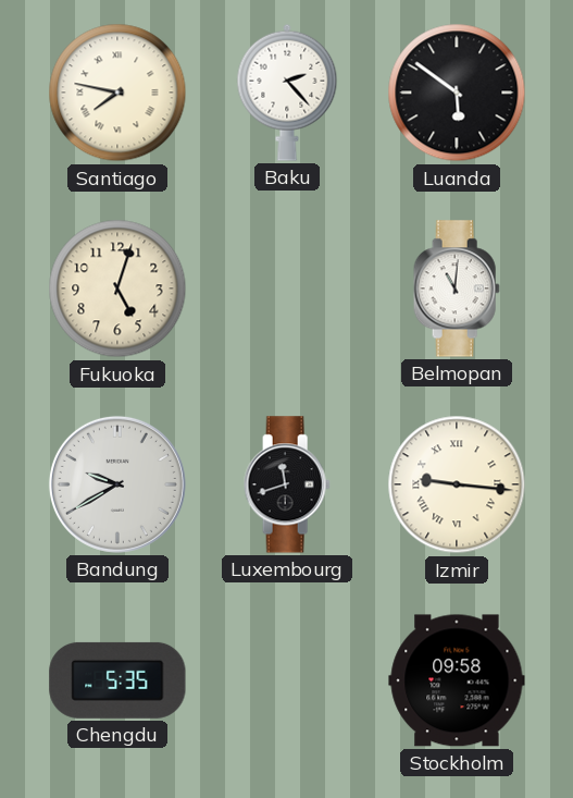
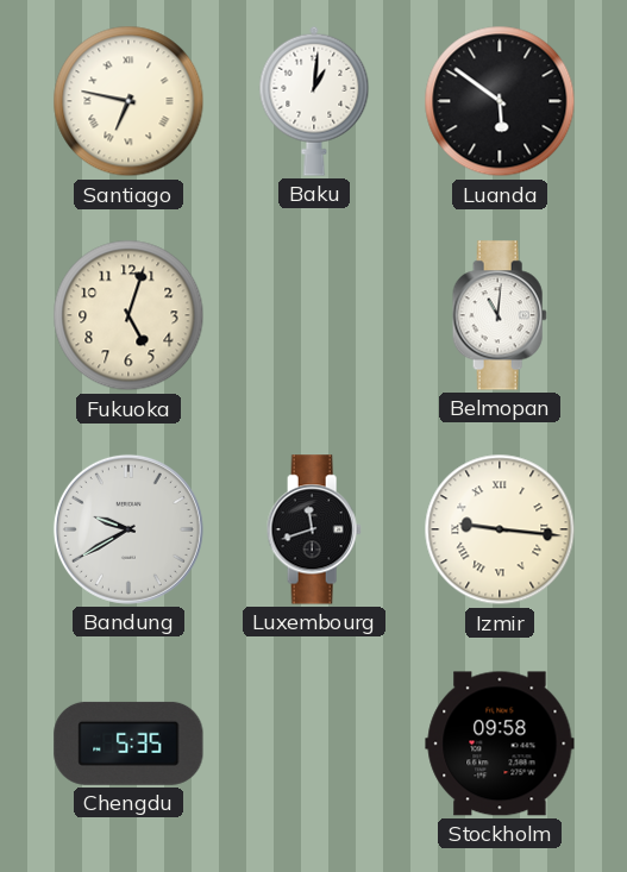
Santiago: 7:47 -> 6:47
Baku: 2:23 -> 1:01
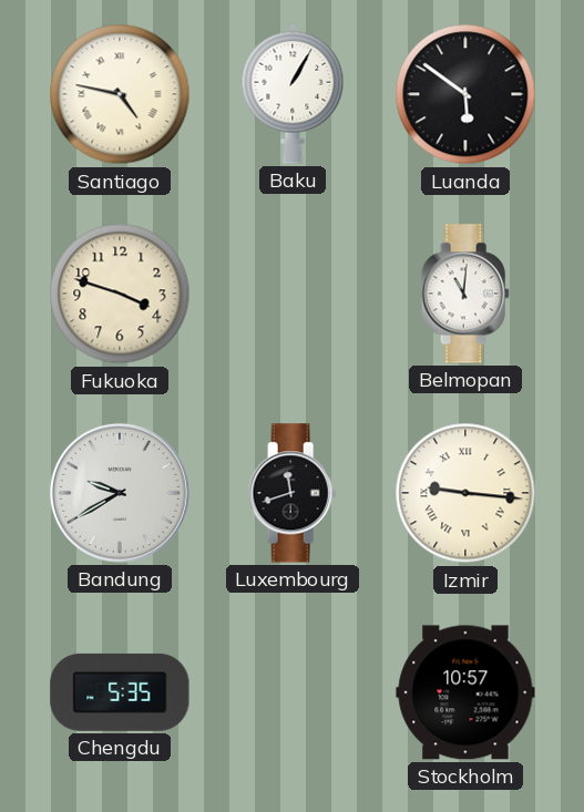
Santiago: 6:47 -> 4:47
Baku: 1:01 -> 1:05
Fukuoka: 5:03 -> 3:48
Stockholm: 09:58 -> 10:57
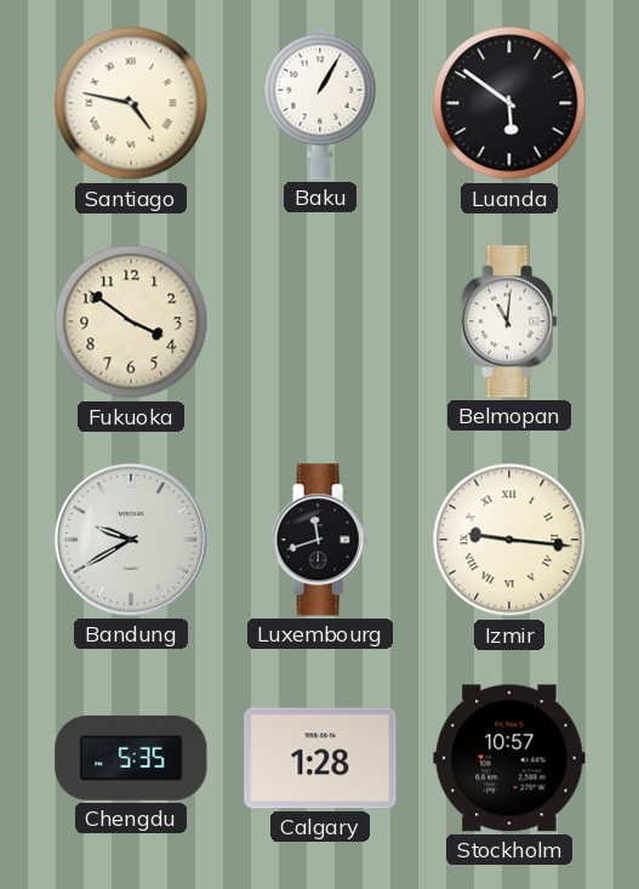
Fukuoka: 3:48 -> 3:51
Calgary: none -> 1:28
